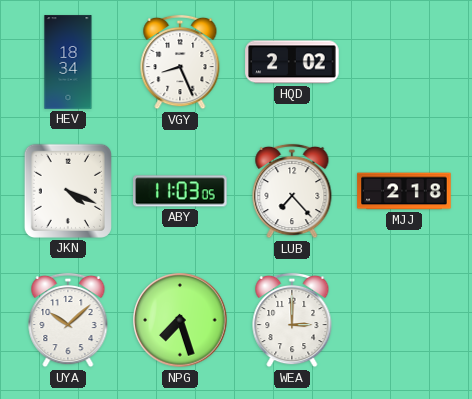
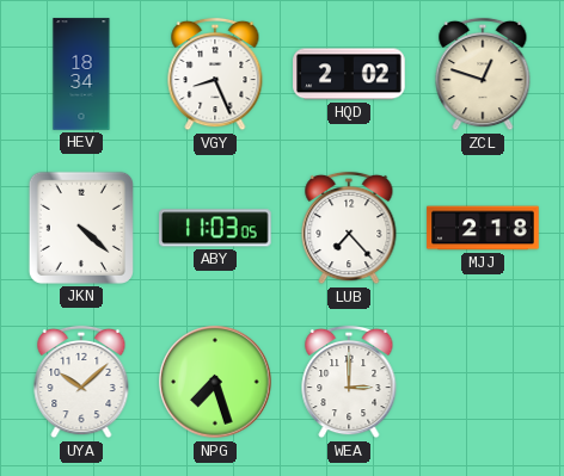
ZCL: none -> 12:48
JKN: 4:19 -> 4:22
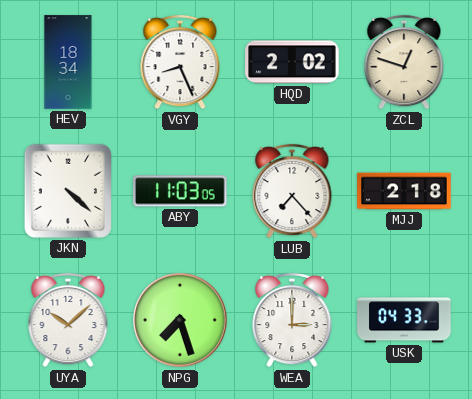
USK: none -> 04:33
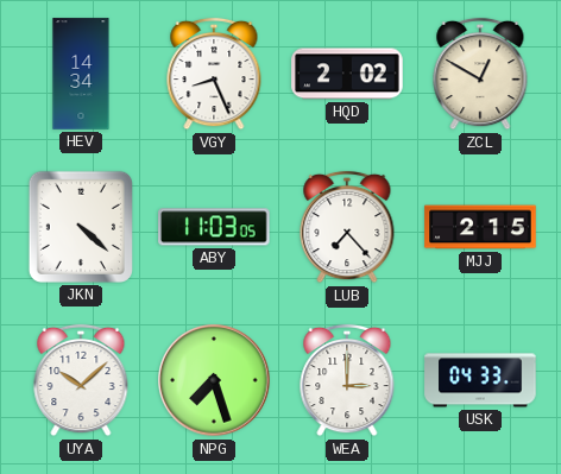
HEV: 18:34 -> 14:34
ZCL: 12:48 -> 12:50
MJJ: 2:18 -> 2:15
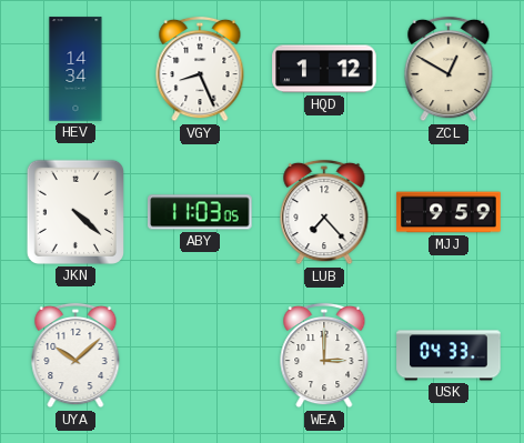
HQD: 2:02 -> 1:12
MJJ: 2:15 -> 9:59
NPG: 7:27 -> none
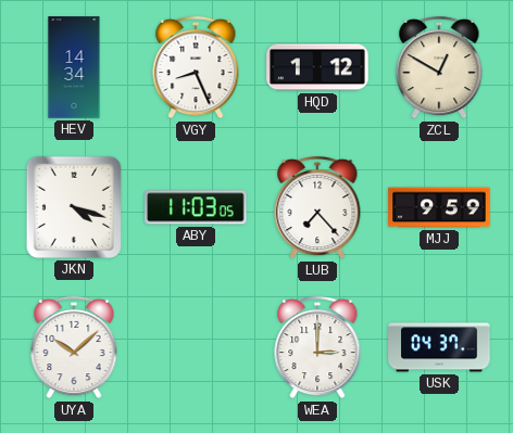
JKN: 4:22 -> 4:18
USK: 04:33 -> 04:37
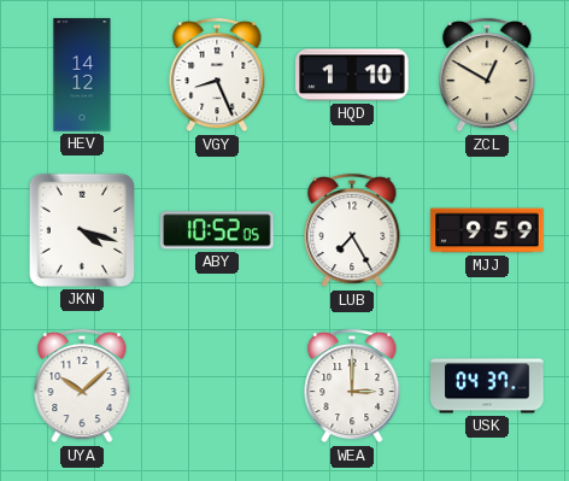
HEV: 14:34 -> 14:12
HQD: 1:12 -> 1:10
ABY: 11:03 -> 10:52
LUB: 7:23 -> 7:25
